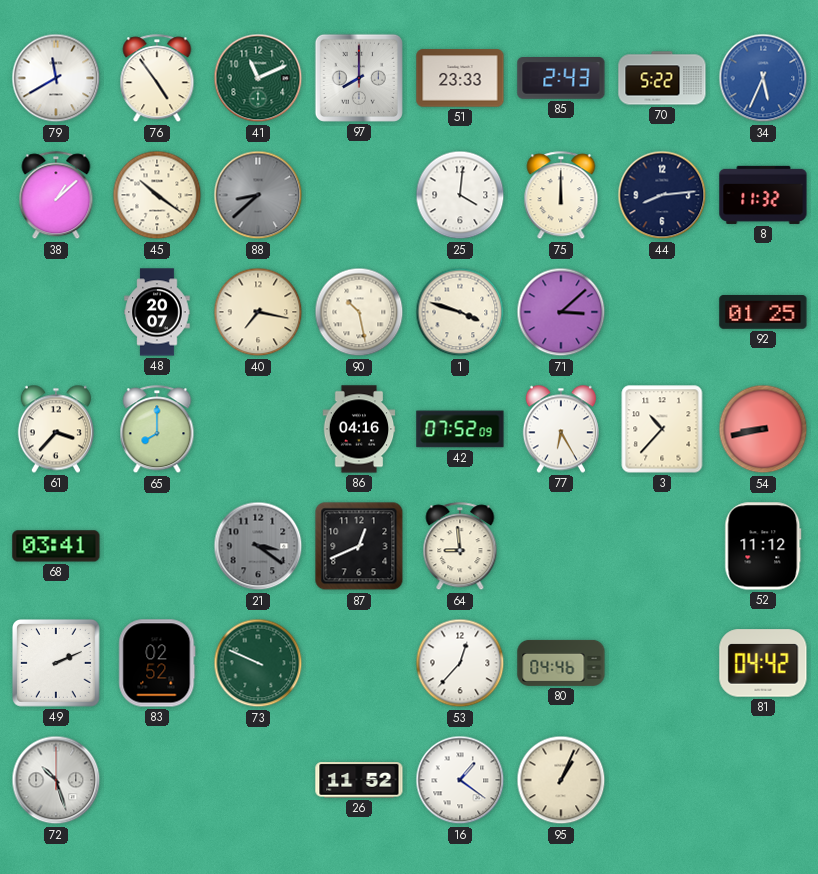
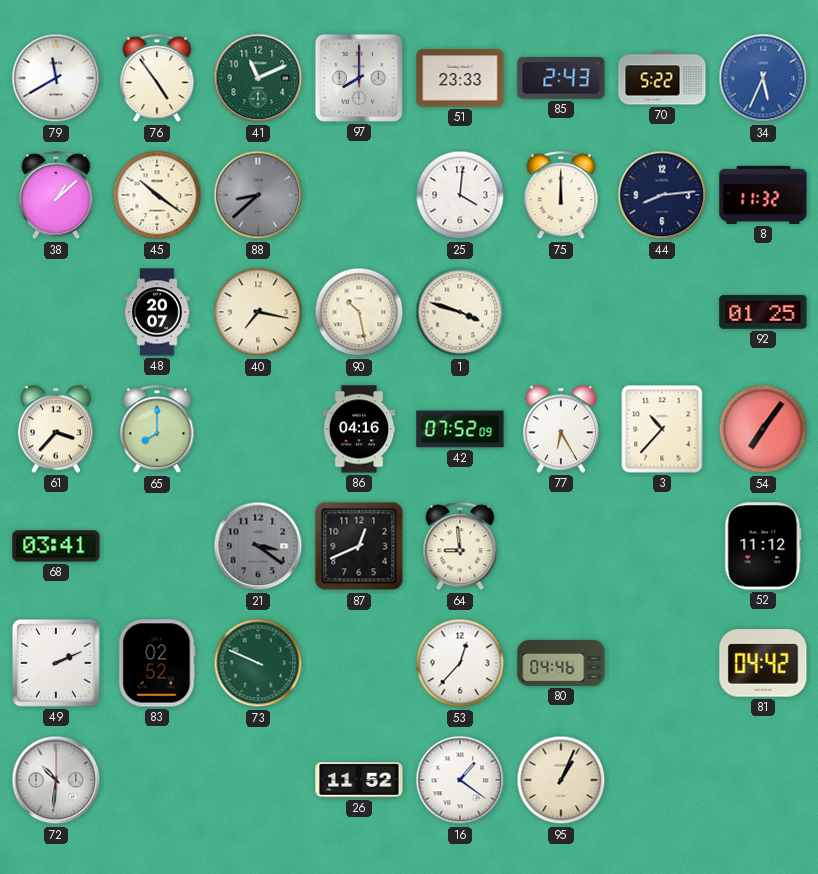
71: 3:08 -> none
54: 8:43 -> 7:06
72: 10:27 -> 10:31
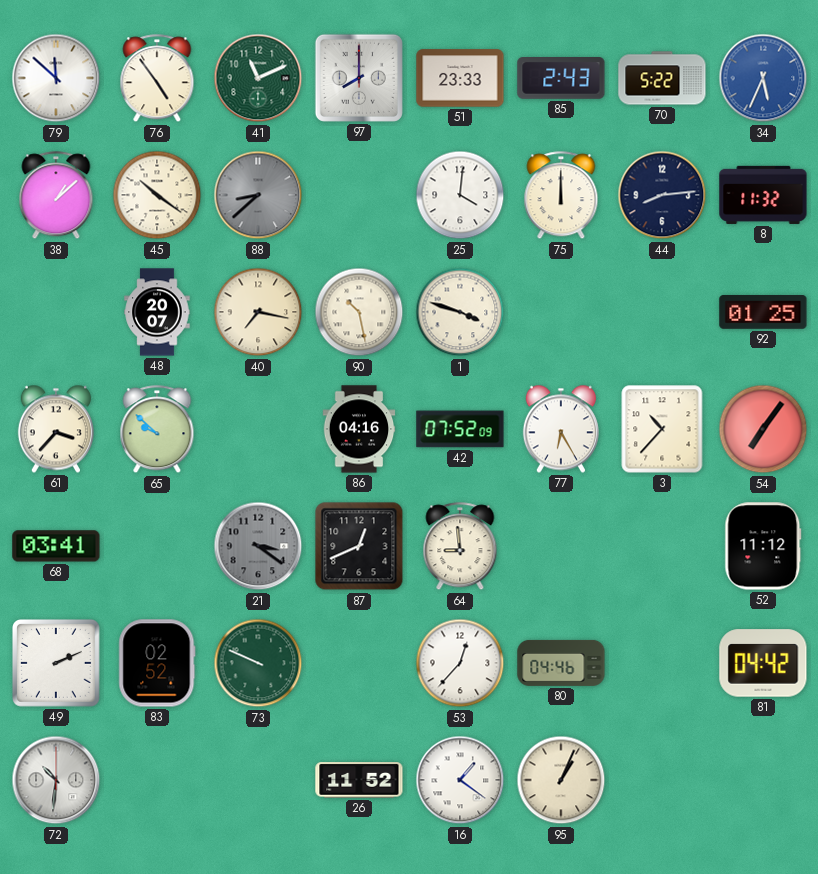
79: 11:40 -> 11:52
65: 8:00 -> 9:52
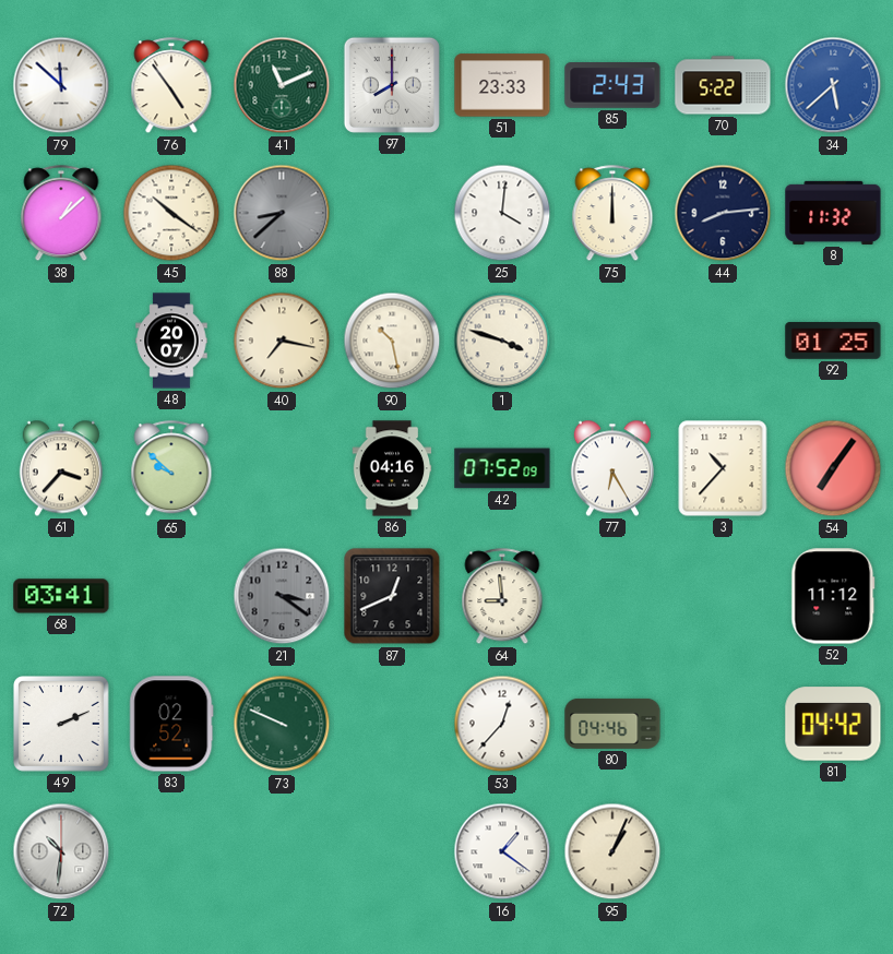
34: 5:34 -> 5:38
26: 11:52 -> none
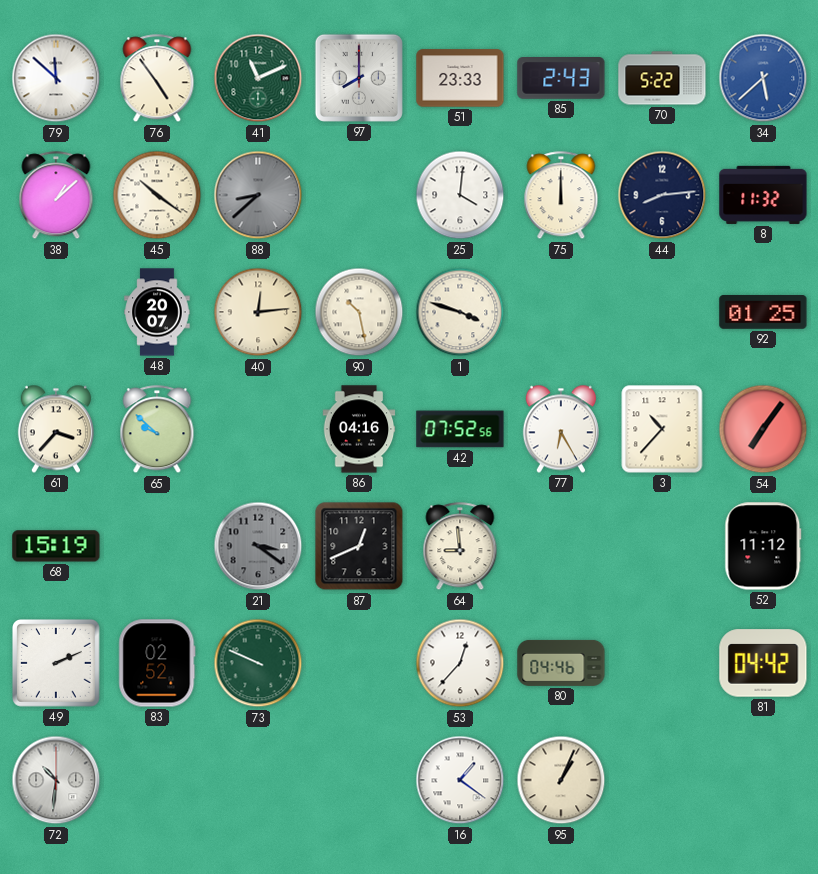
40: 7:17 -> 12:14
42: 07:52:09 -> 07:52:56
68: 03:41 -> 15:19
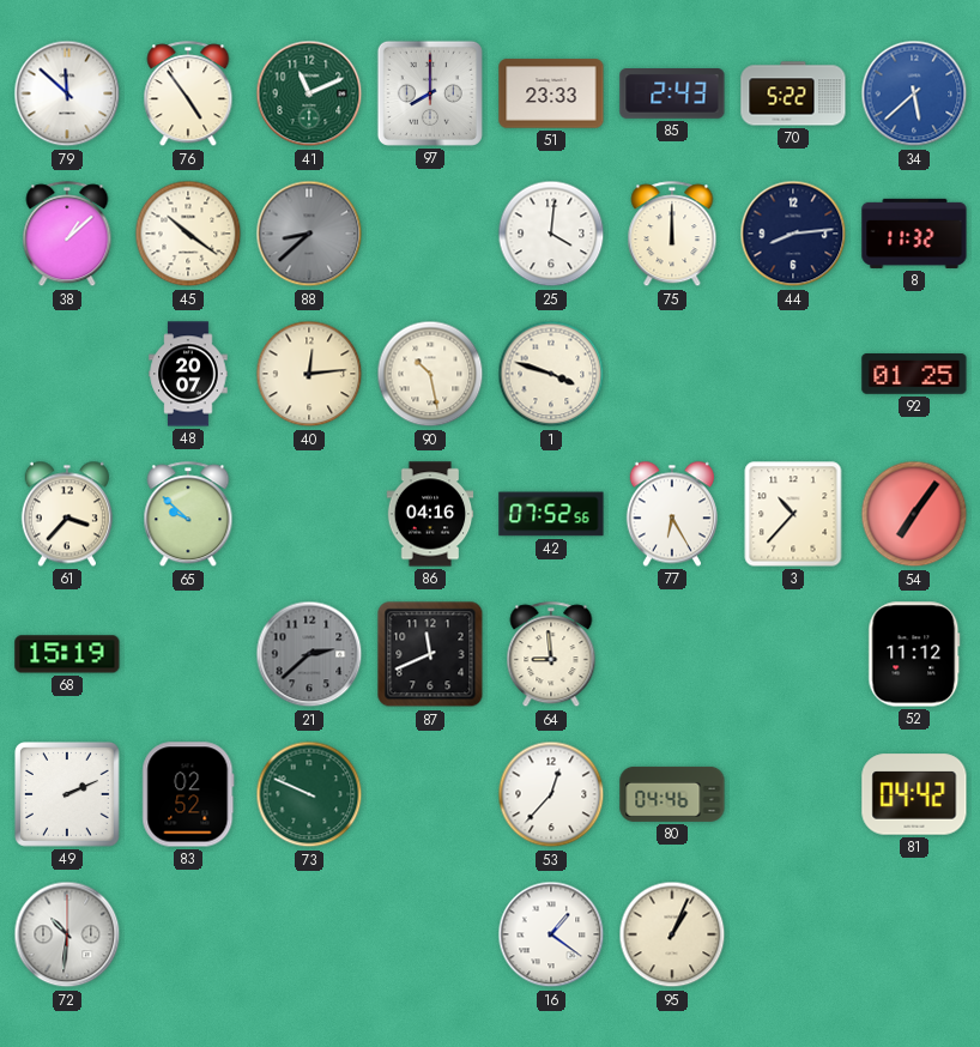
21: 3:21 -> 2:38
87: 12:41 -> 11:41
